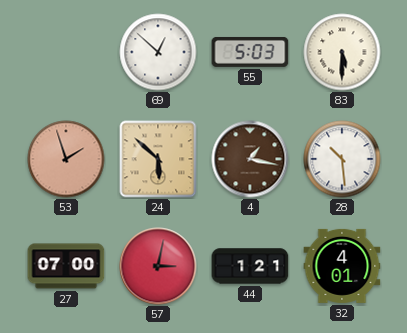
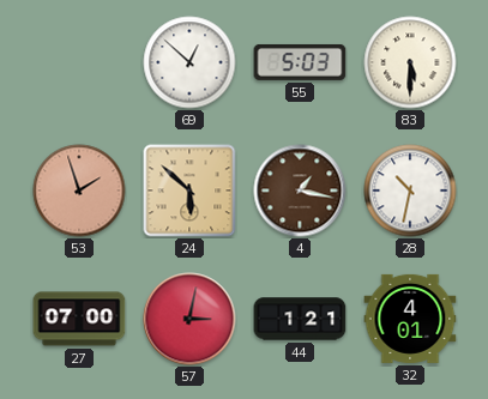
28: 10:29 -> 10:32
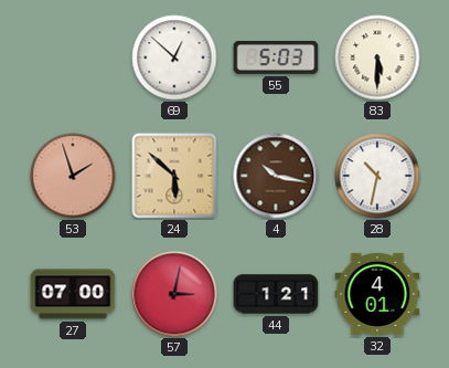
4: 1:17 -> 10:17
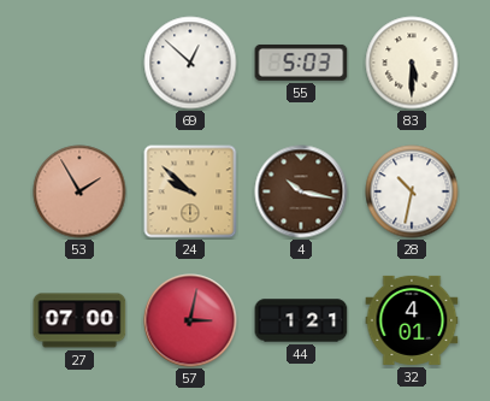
53: 1:57 -> 1:55
24: 5:52 -> 9:52
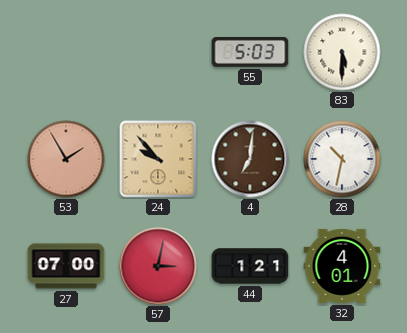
69: 12:52 -> none
24: 9:52 -> 9:53
4: 10:17 -> 7:01
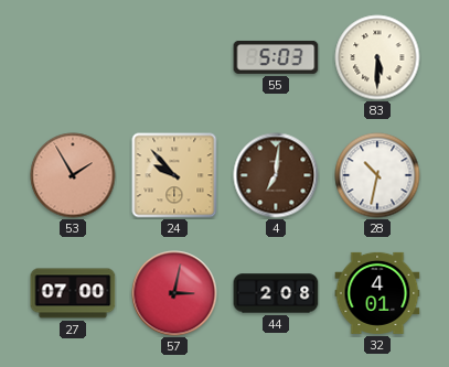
44: 1:21 -> 2:08
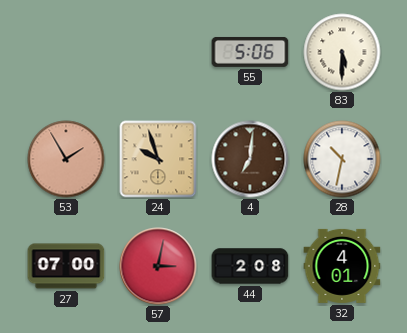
55: 5:03 -> 5:06
24: 9:53 -> 9:57
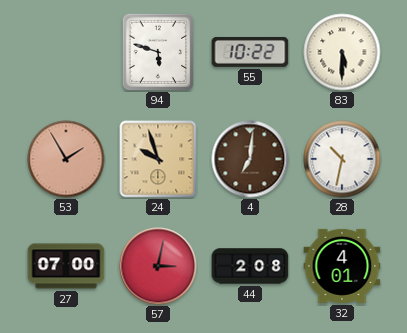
94: none -> 5:48
55: 5:06 -> 10:22
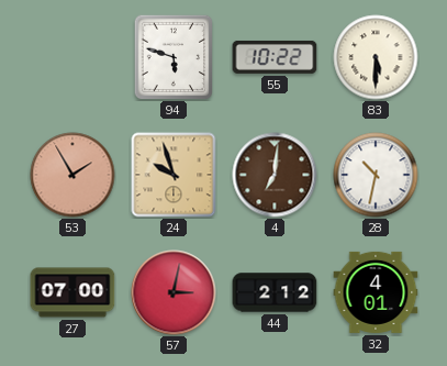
44: 2:08 -> 2:12
